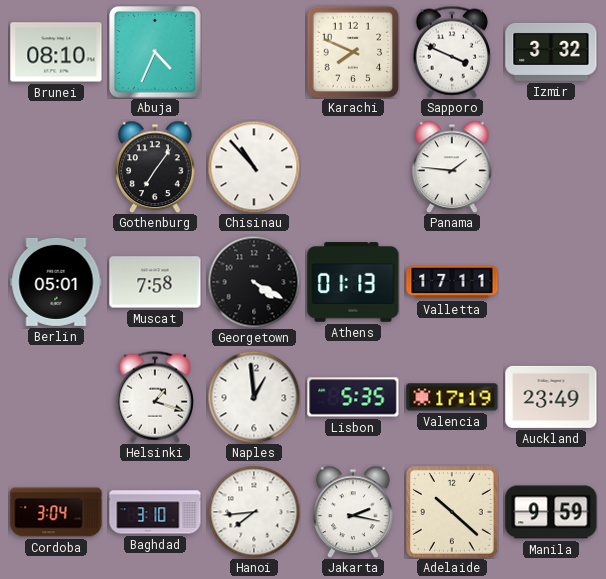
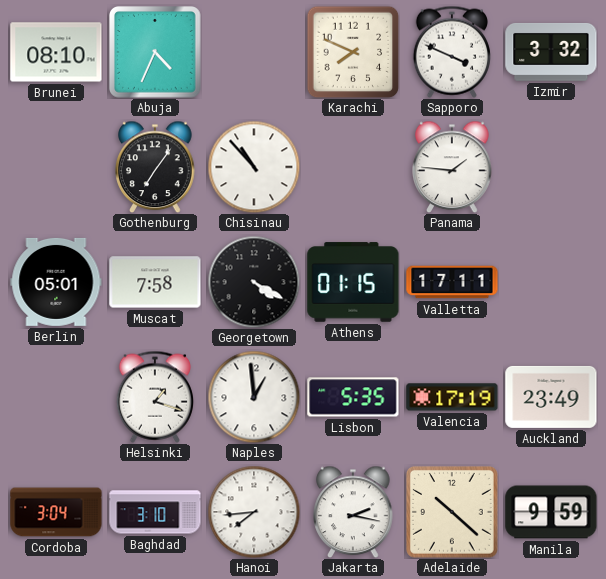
Athens: 01:13 -> 01:15
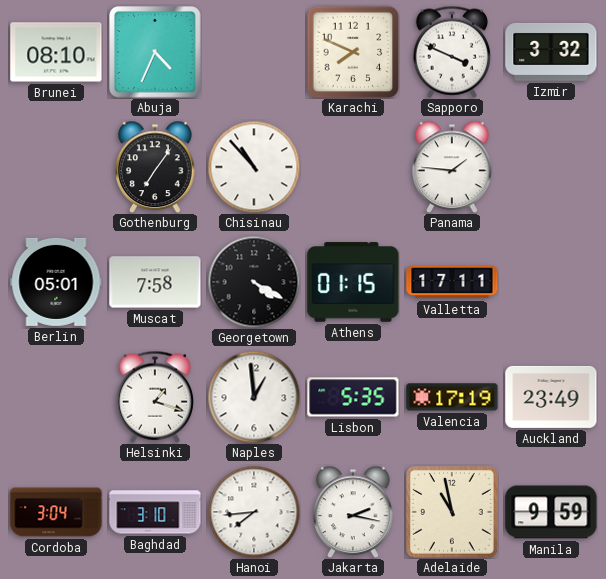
Adelaide: 10:22 -> 10:58
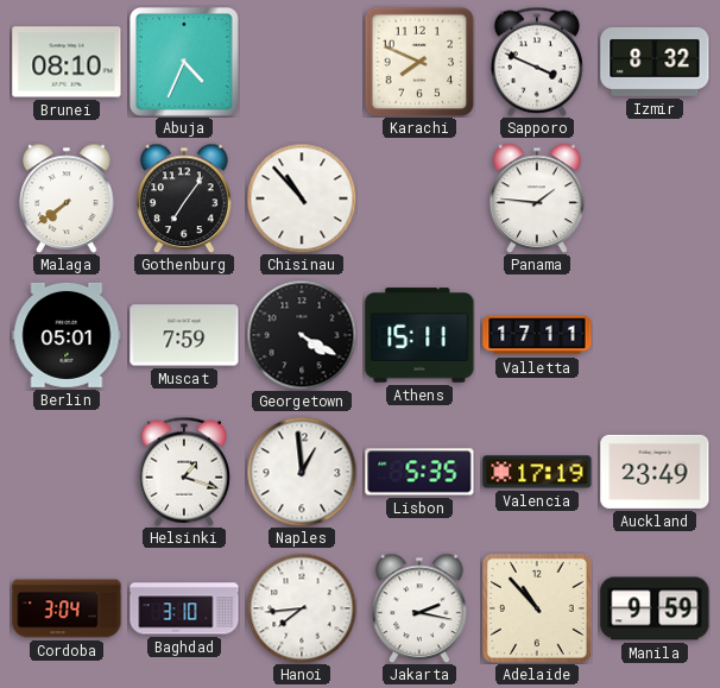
Izmir: 3:32 -> 8:32
Malaga: none -> 7:39
Muscat: 7:58 -> 7:59
Athens: 01:15 -> 15:11
Adelaide: 10:58 -> 10:53
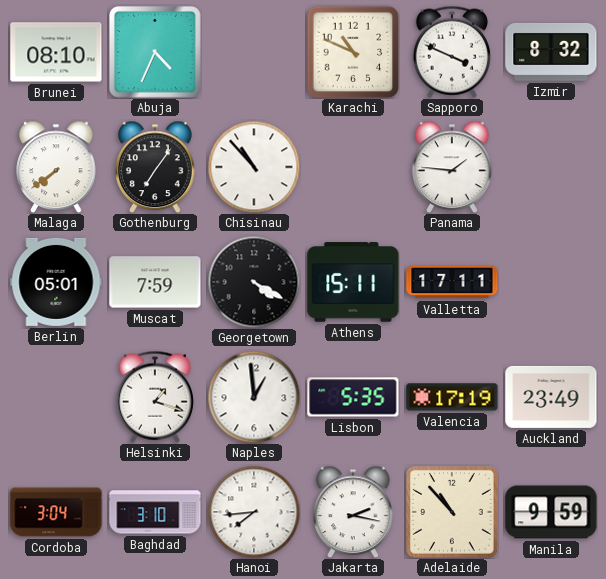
Karachi: 7:49 -> 10:49
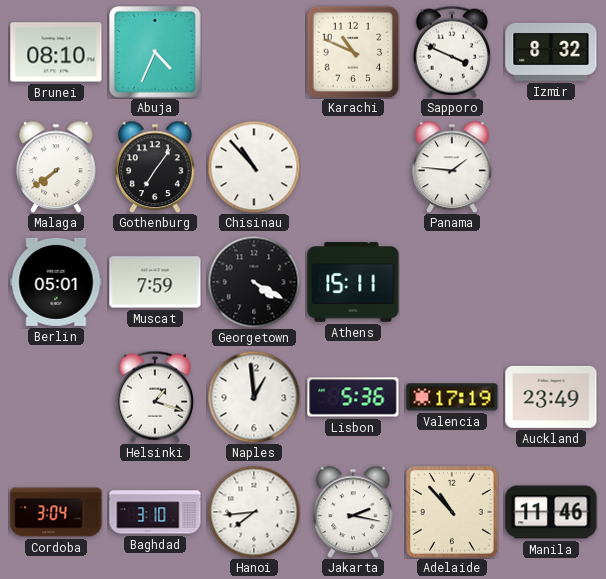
Valletta: 17:11 -> none
Lisbon: 5:35 -> 5:36
Manila: 9:59 -> 11:46
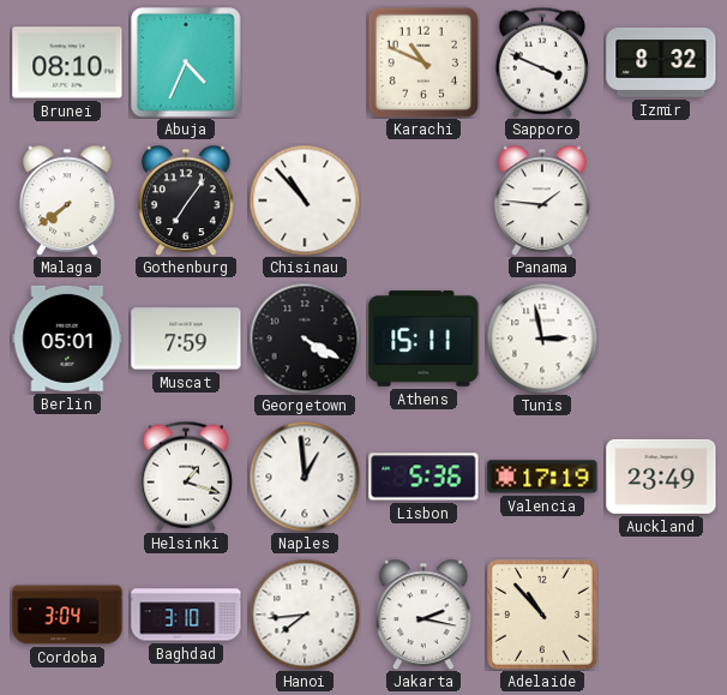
Tunis: none -> 2:58
Manila: 11:46 -> none
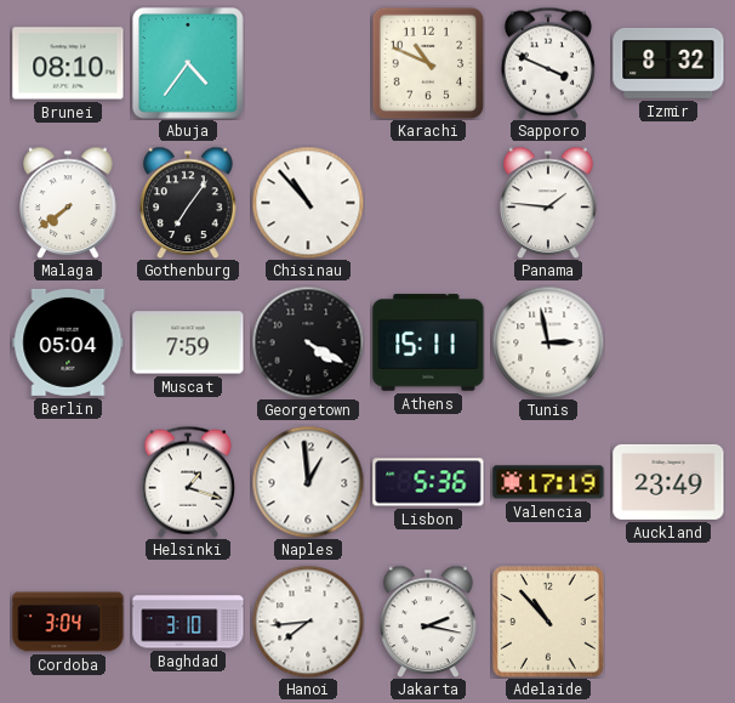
Abuja: 4:34 -> 4:36
Berlin: 05:01 -> 05:04
